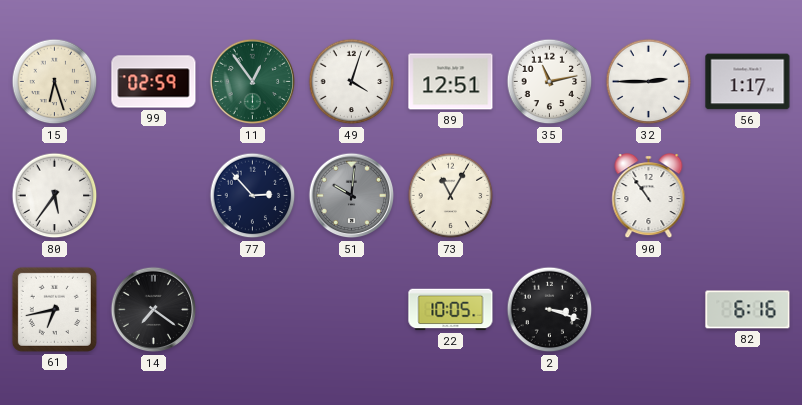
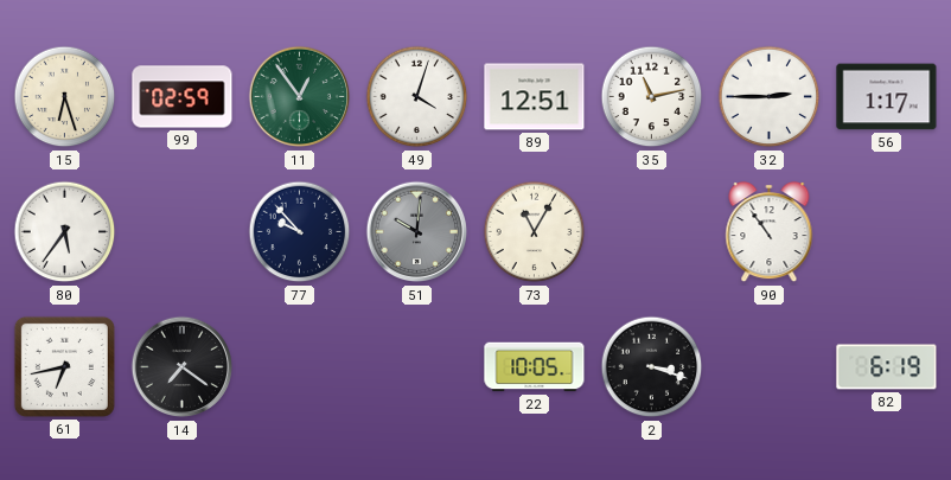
77: 2:53 -> 9:53
82: 6:16 -> 6:19
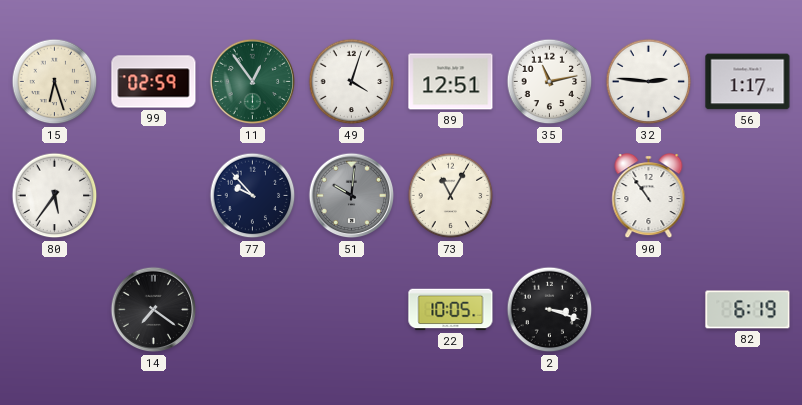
32: 2:45 -> 2:46
61: 6:43 -> none
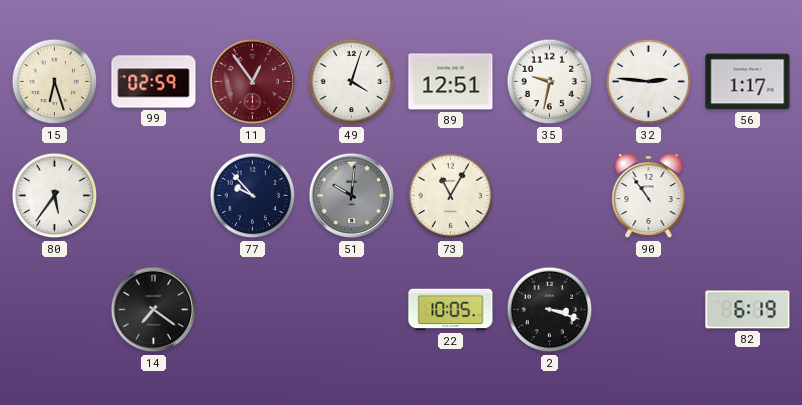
11 dial: green -> burgundy
35: 11:13 -> 9:32
